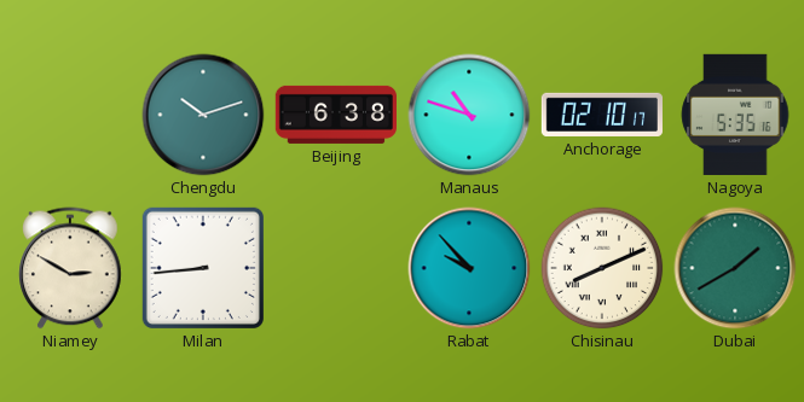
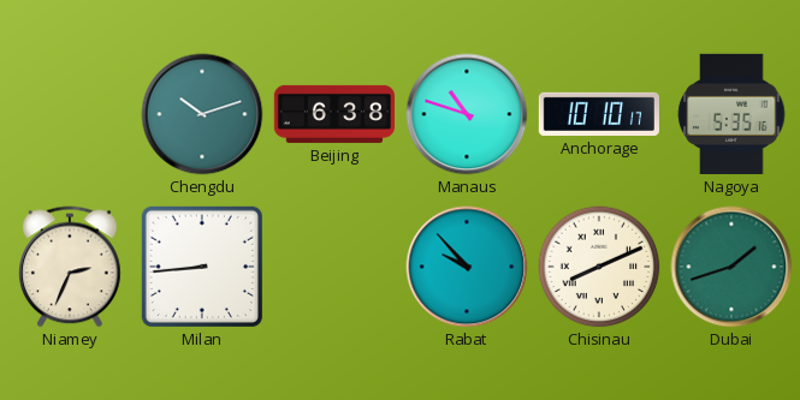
Anchorage: 02:10 -> 10:10
Niamey: 2:50 -> 2:34
Dubai: 1:40 -> 1:42
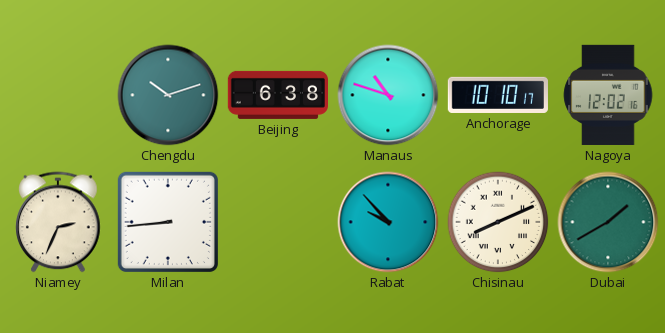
Nagoya: 5:35 -> 12:02
Dubai: 1:42 -> 1:40
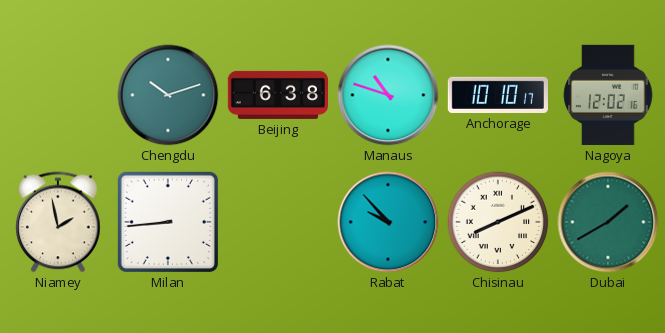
Niamey: 2:34 -> 1:58
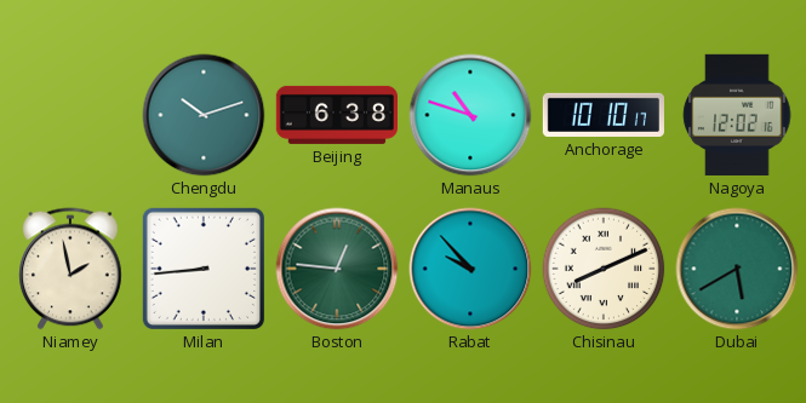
Boston: none -> 12:46
Dubai: 1:40 -> 5:40
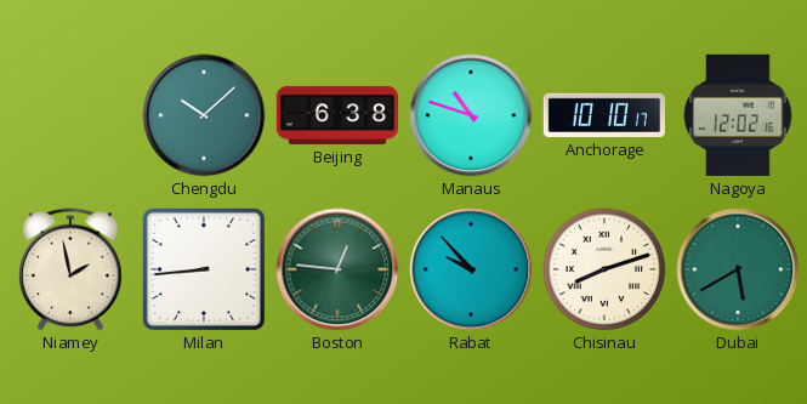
Chengdu: 10:12 -> 10:08
Chisinau: 8:11 -> 8:12
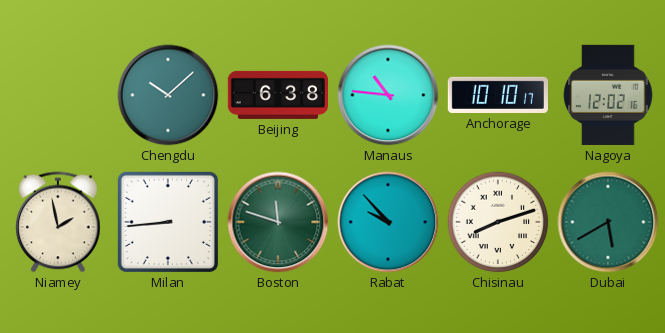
Manaus: 10:48 -> 10:46
Boston: 12:46 -> 11:48
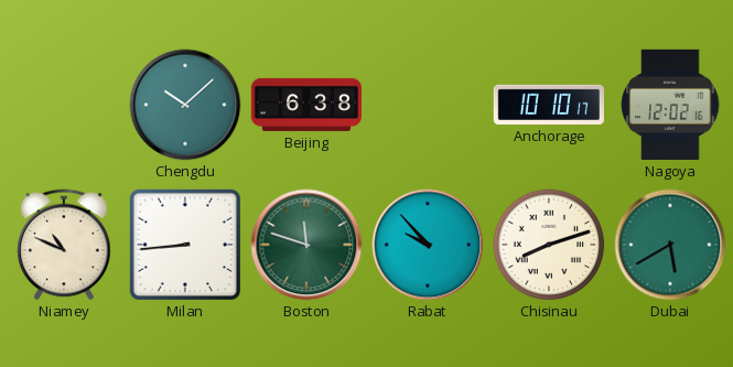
Manaus: 10:46 -> none
Niamey: 1:58 -> 10:49
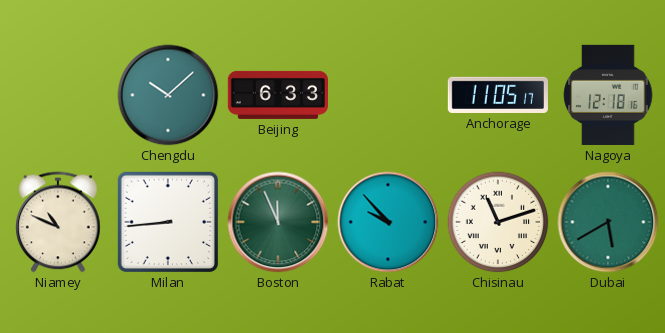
Beijing: 6:38 -> 6:33
Anchorage: 10:10 -> 11:05
Nagoya: 12:02 -> 12:18
Boston: 11:48 -> 11:56
Chisinau: 8:12 -> 11:12
